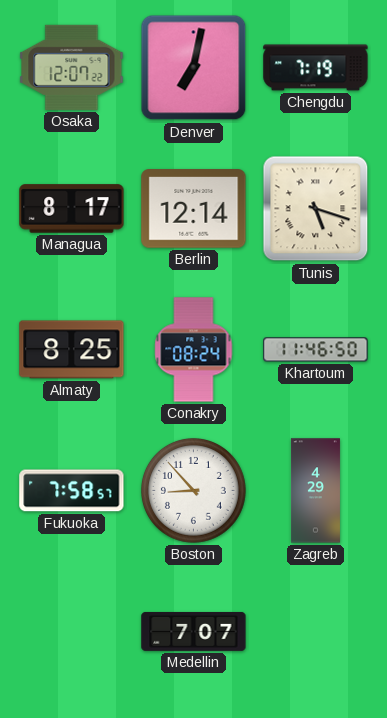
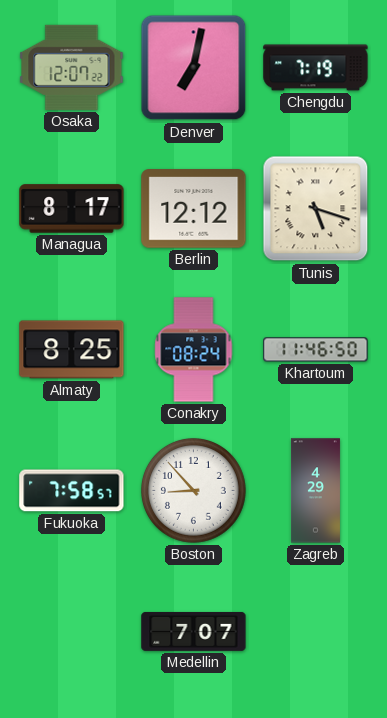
Berlin: 12:14 -> 12:12
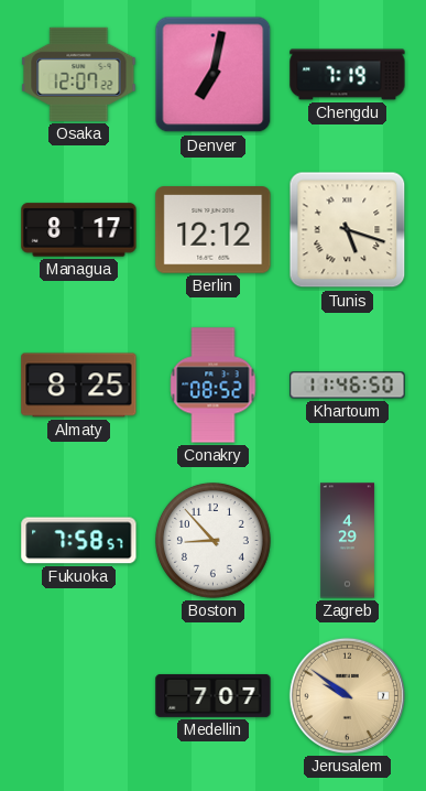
Conakry: 08:24 -> 08:52
Jerusalem: none -> 9:51
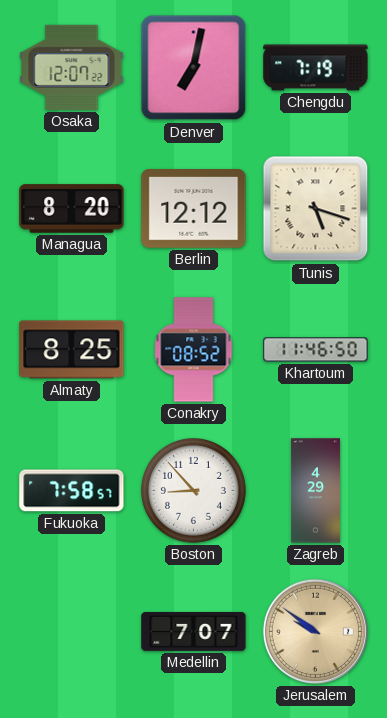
Managua: 8:17 -> 8:20
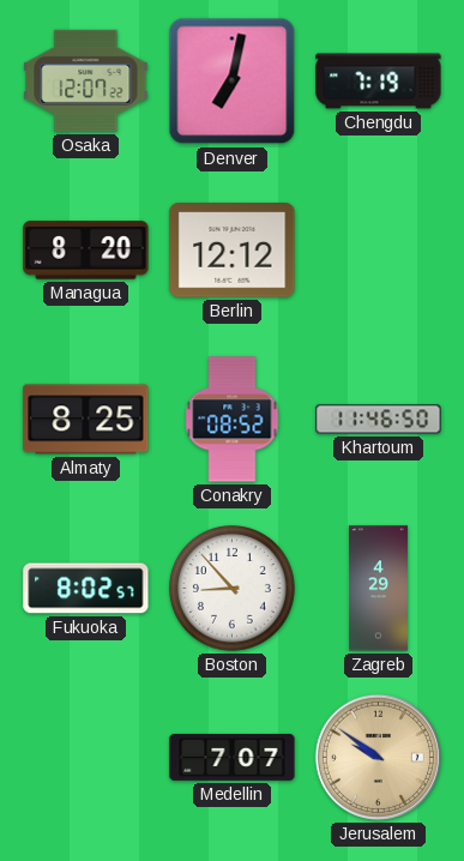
Tunis: 5:18 -> none
Fukuoka: 7:58 -> 8:02
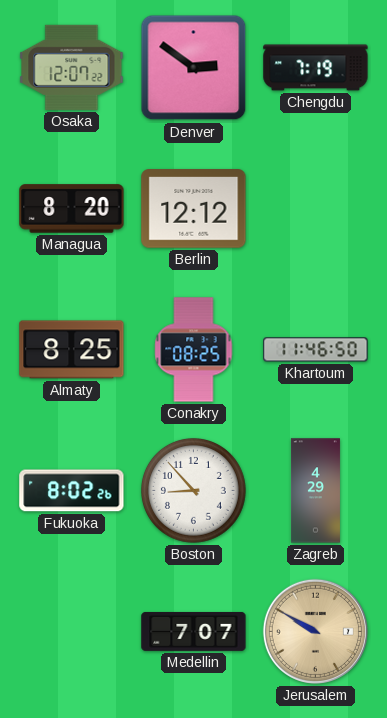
Denver: 7:02 -> 2:51
Conakry: 08:52 -> 08:25
Fukuoka: 8:02:57 -> 8:02:26
Jerusalem: 9:51 -> 9:50
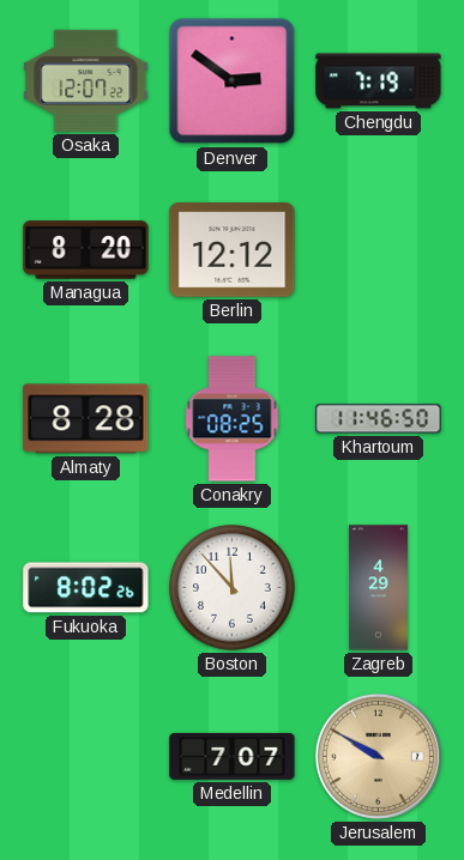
Almaty: 8:25 -> 8:28
Boston: 8:53 -> 11:53
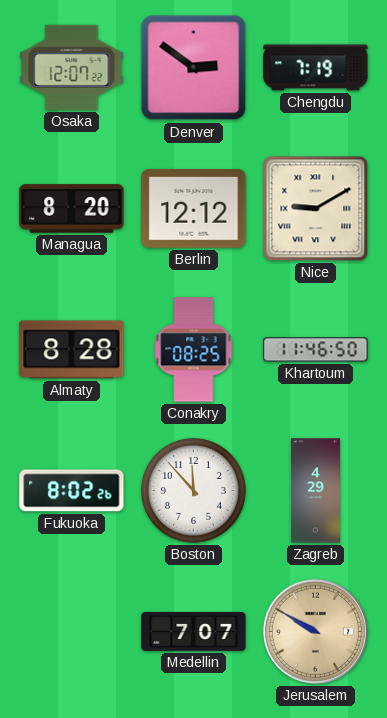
Nice: none -> 9:10
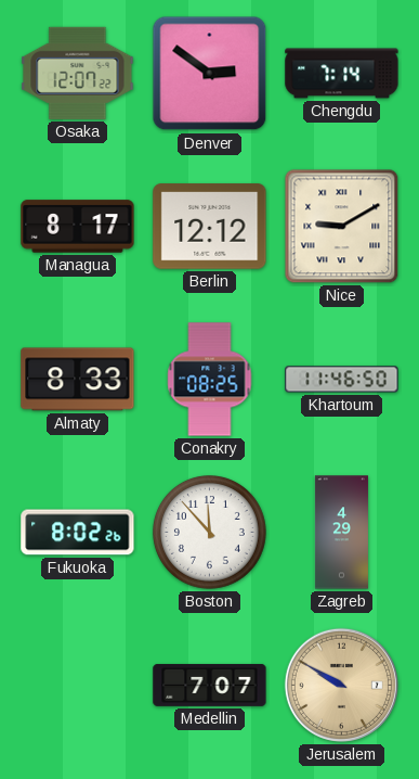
Chengdu: 7:19 -> 7:14
Managua: 8:20 -> 8:17
Almaty: 8:28 -> 8:33
